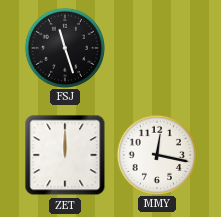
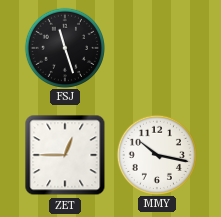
ZET: 12:00 -> 12:45
MMY: 12:17 -> 10:17
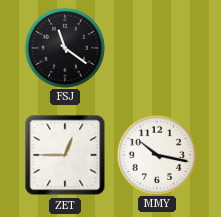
FSJ: 11:27 -> 11:21
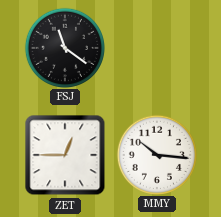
MMY: 10:17 -> 10:16
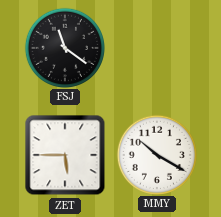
ZET: 12:45 -> 5:45
MMY: 10:16 -> 10:20
